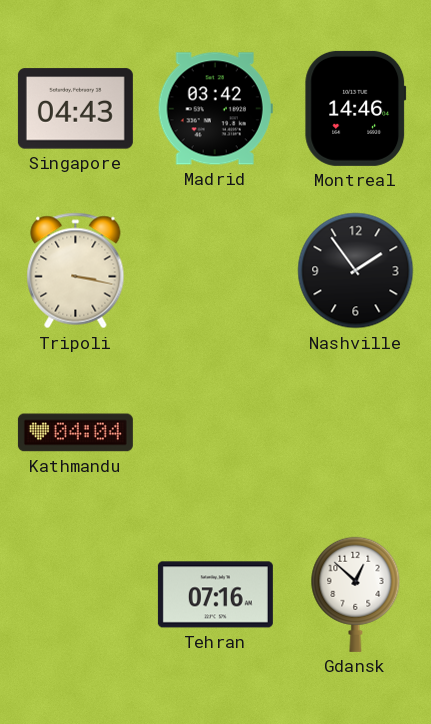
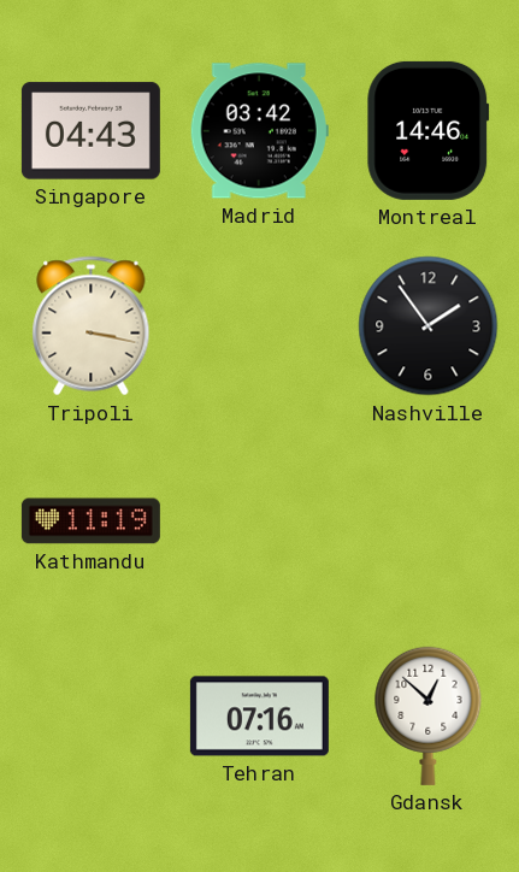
Kathmandu: 04:04 -> 11:19
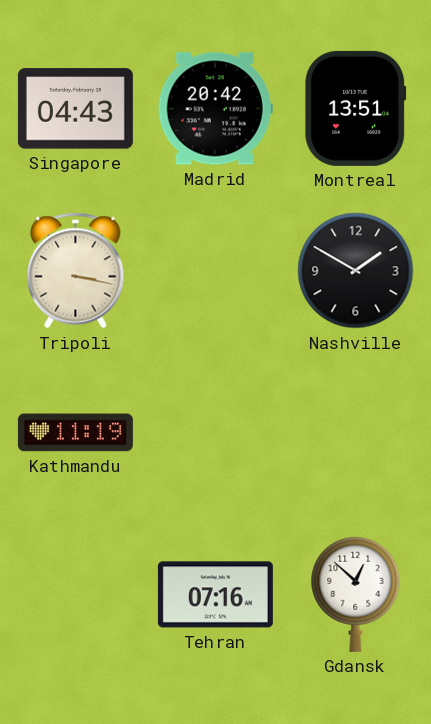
Madrid: 03:42 -> 20:42
Montreal: 14:46 -> 13:51
Nashville: 1:54 -> 1:50
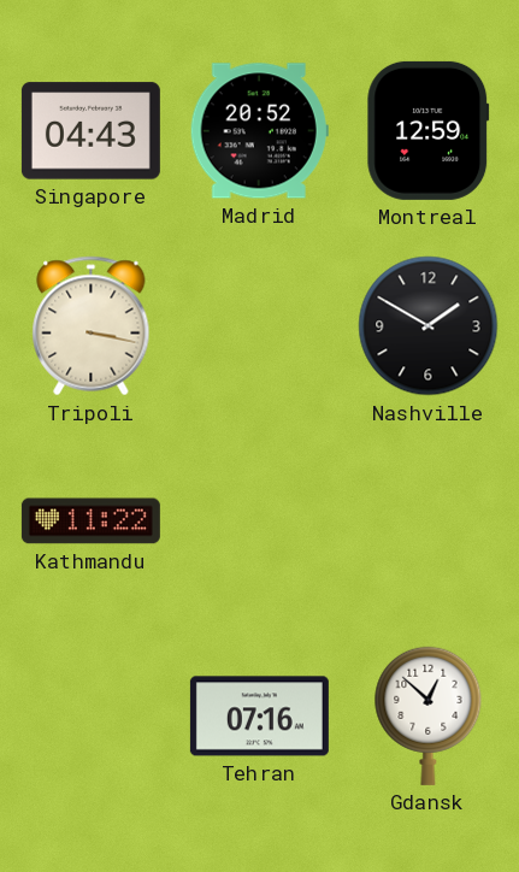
Madrid: 20:42 -> 20:52
Montreal: 13:51 -> 12:59
Kathmandu: 11:19 -> 11:22
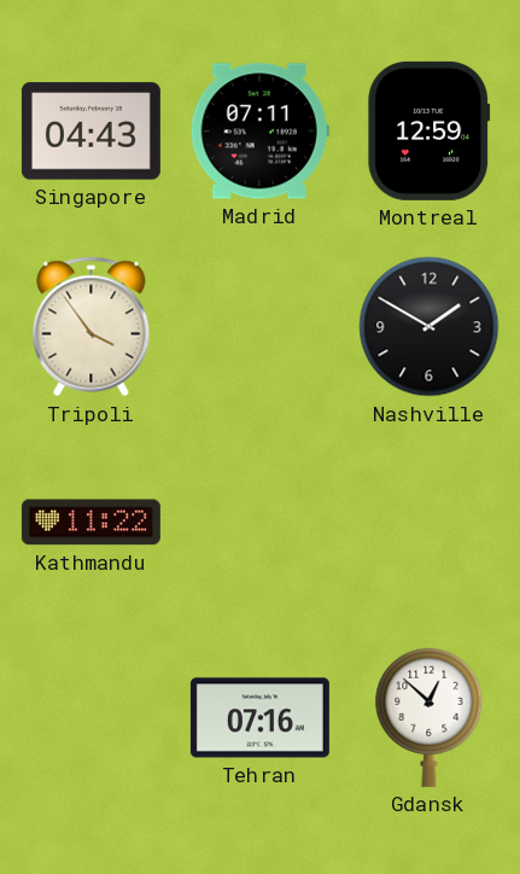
Madrid: 20:52 -> 07:11
Tripoli: 3:17 -> 3:54
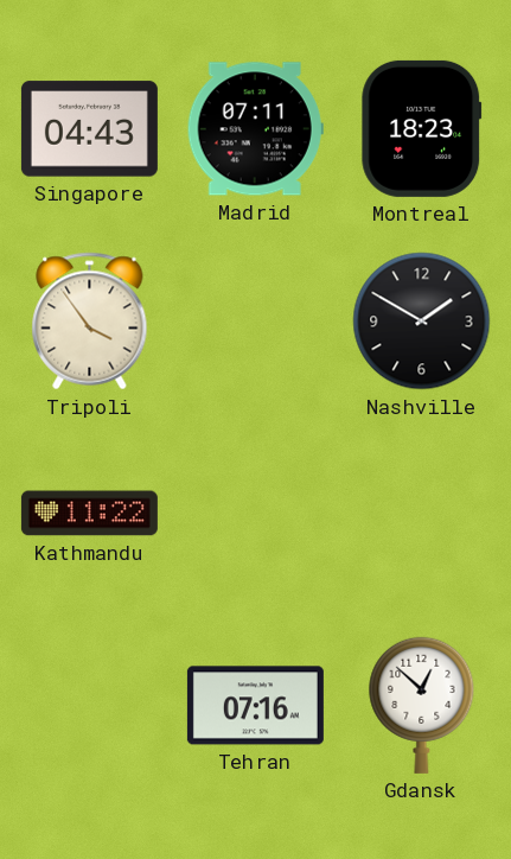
Montreal: 12:59 -> 18:23
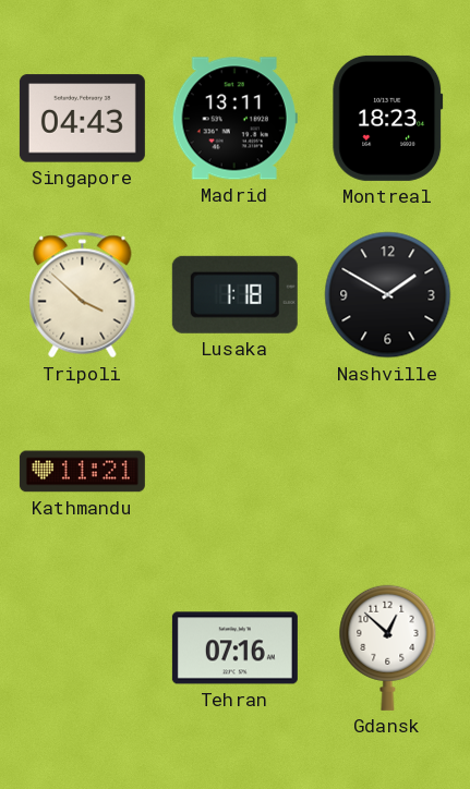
Madrid: 07:11 -> 13:11
Tripoli: 3:54 -> 3:52
Lusaka: none -> 1:18
Kathmandu: 11:22 -> 11:21
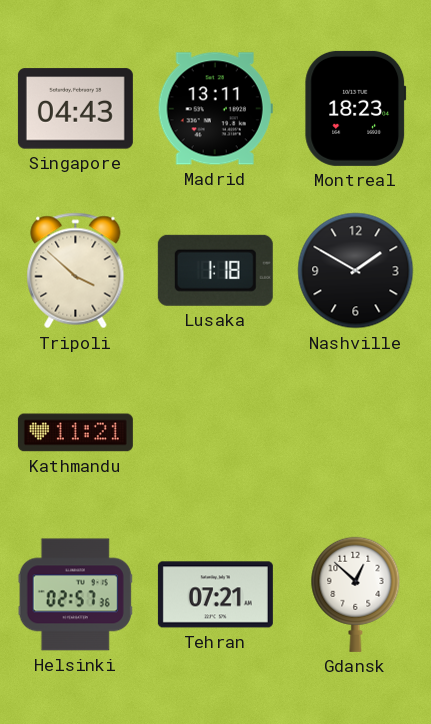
Helsinki: none -> 02:57
Tehran: 07:16 -> 07:21
